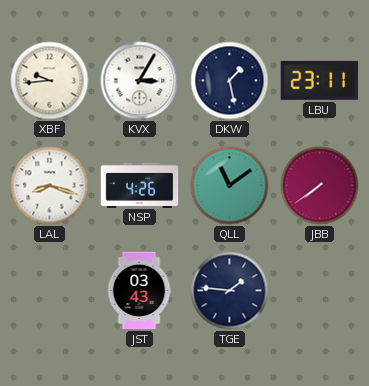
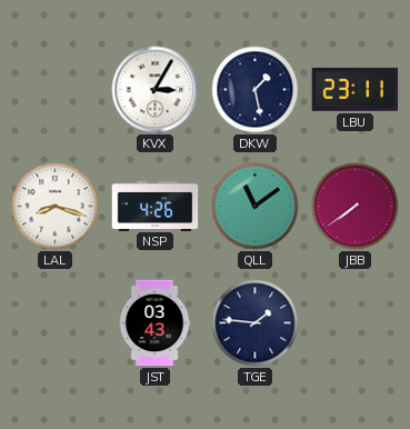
XBF: 9:44 -> none
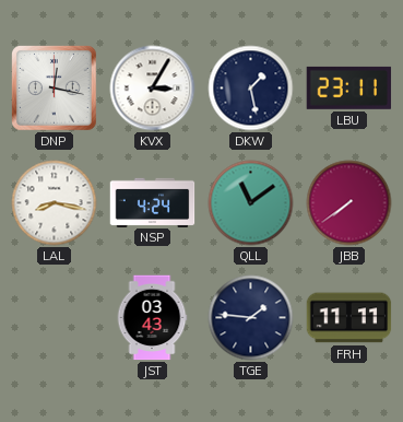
DNP: none -> 12:17
LAL: 8:18 -> 8:17
NSP: 4:26 -> 4:24
FRH: none -> 11:11
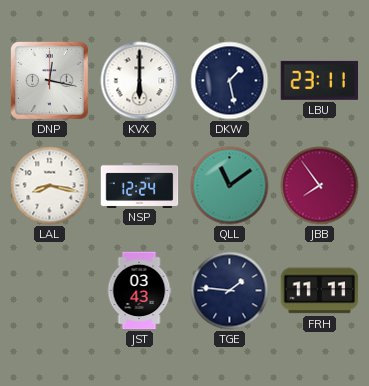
KVX: 3:05 -> 6:00
NSP: 4:24 -> 12:24
JBB: 7:39 -> 7:54
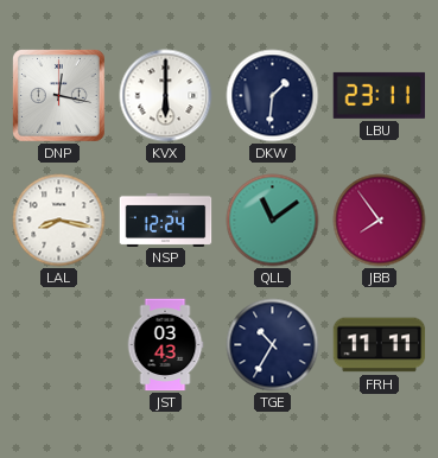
DKW: 1:28 -> 1:31
TGE: 1:46 -> 10:35
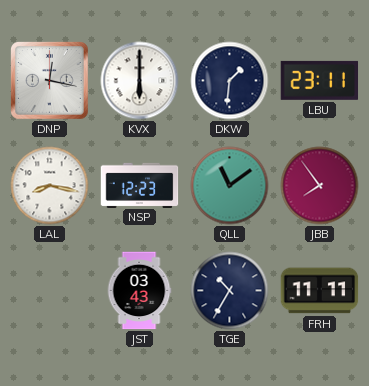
NSP: 12:24 -> 12:23
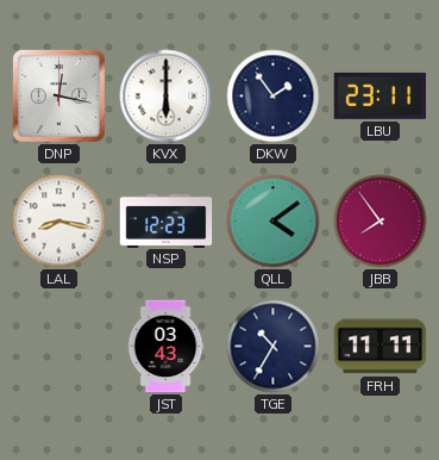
DKW: 1:31 -> 1:54
QLL: 11:09 -> 4:09
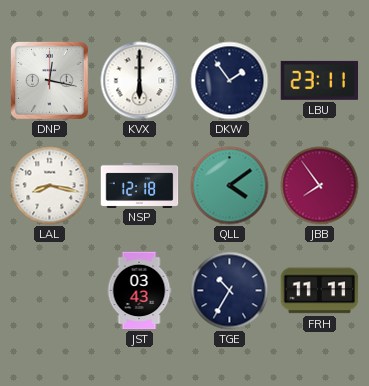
NSP: 12:23 -> 12:18
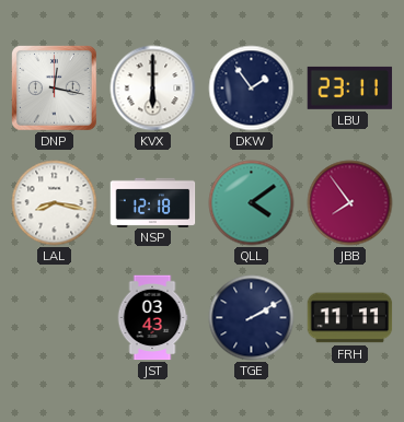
TGE: 10:35 -> 2:10
